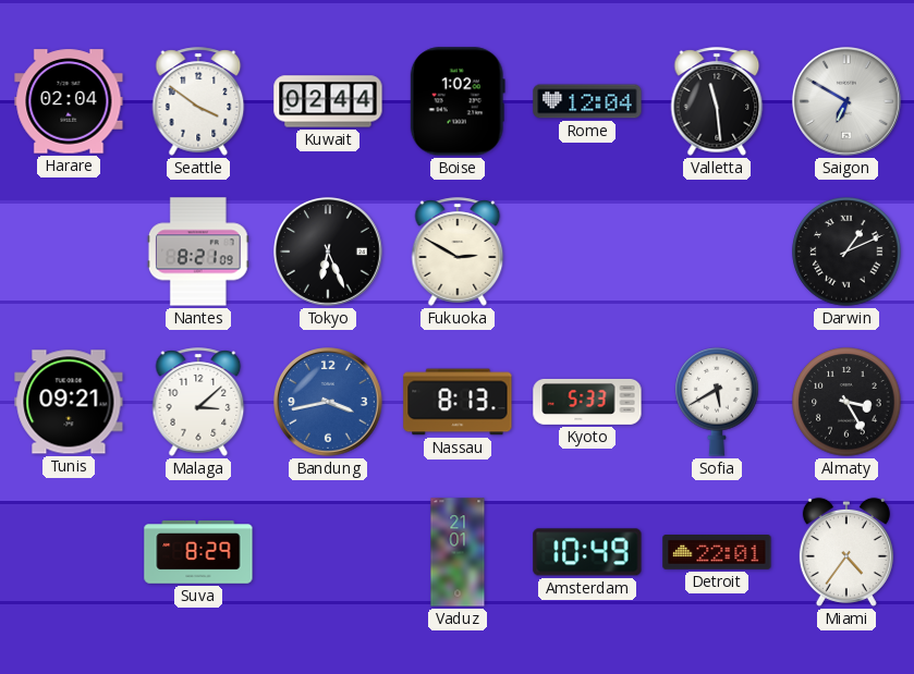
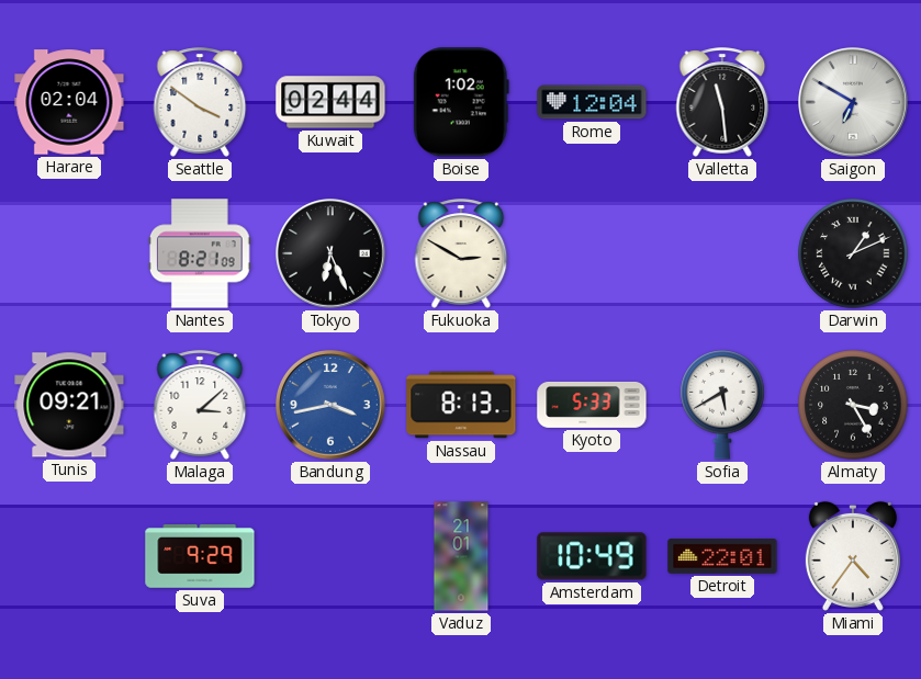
Suva: 8:29 -> 9:29
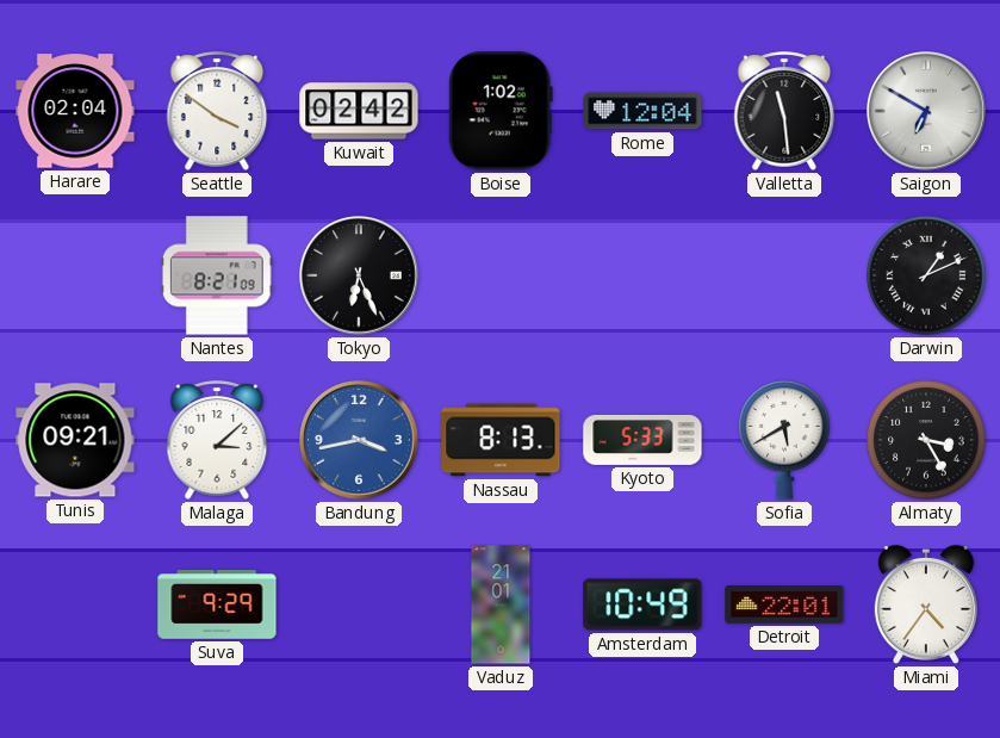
Kuwait: 02:44 -> 02:42
Fukuoka: 2:50 -> none
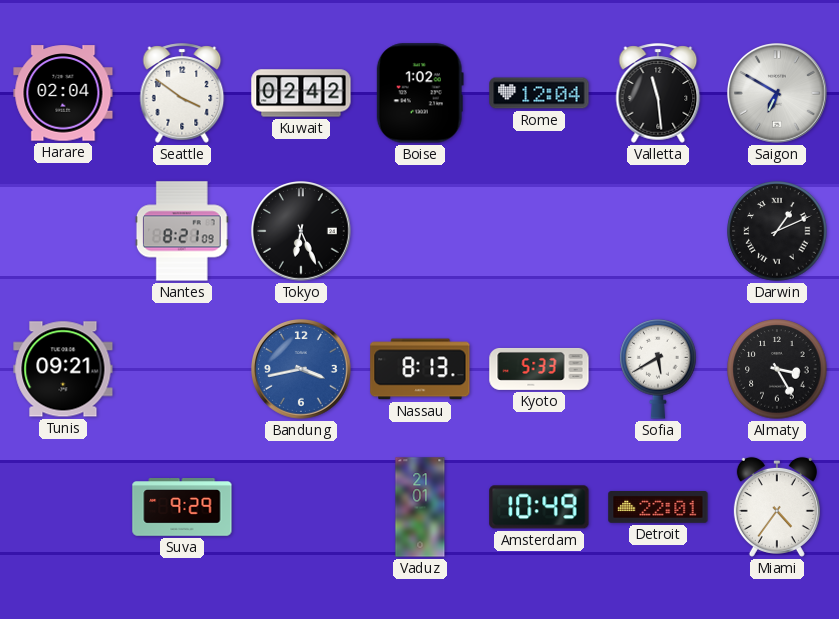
Malaga: 3:08 -> none
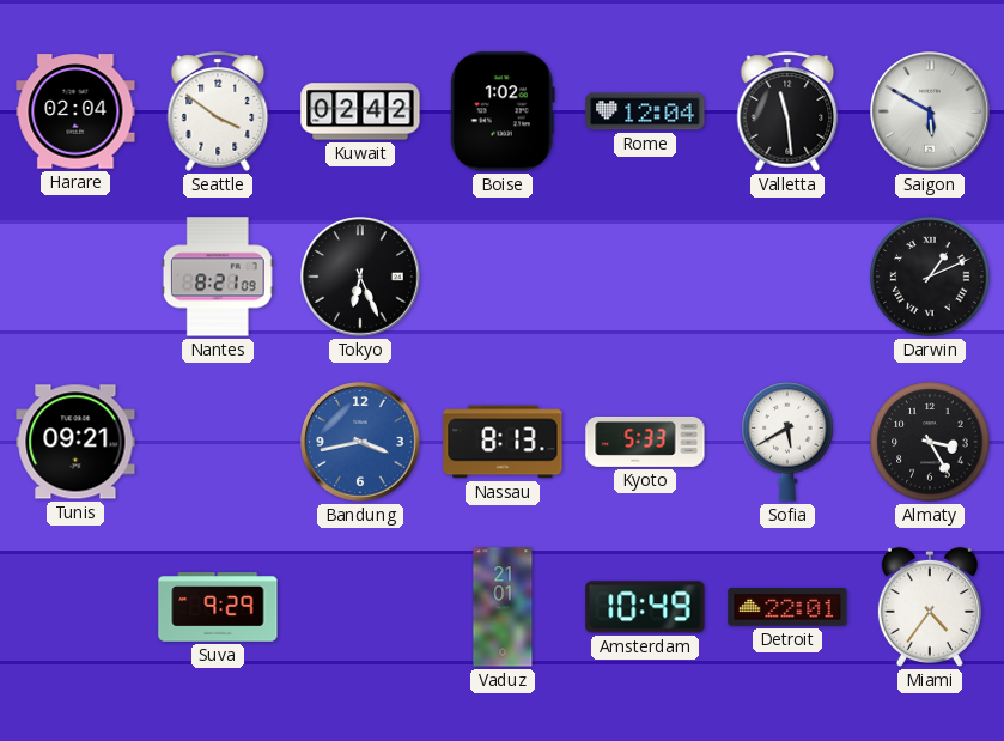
Saigon: 6:50 -> 5:50
